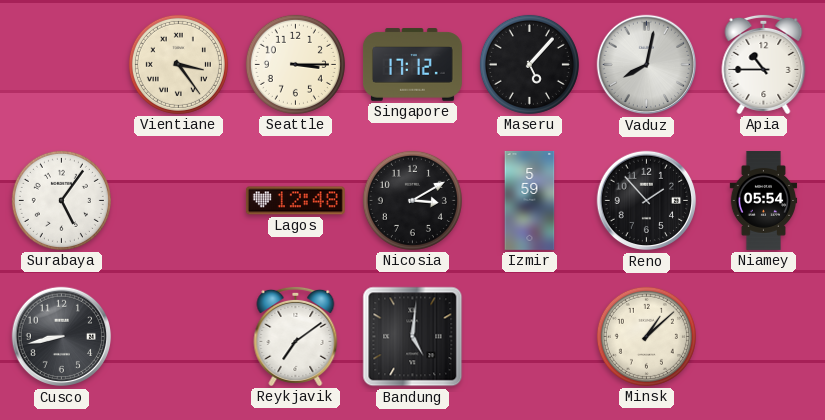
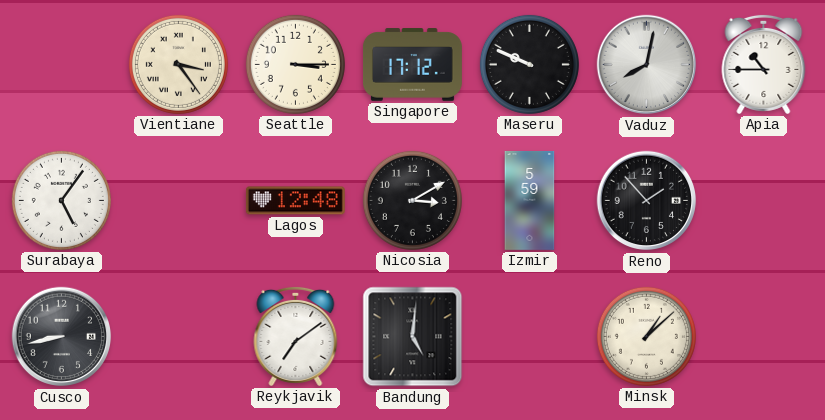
Maseru: 5:07 -> 9:49
Niamey: 05:54 -> none
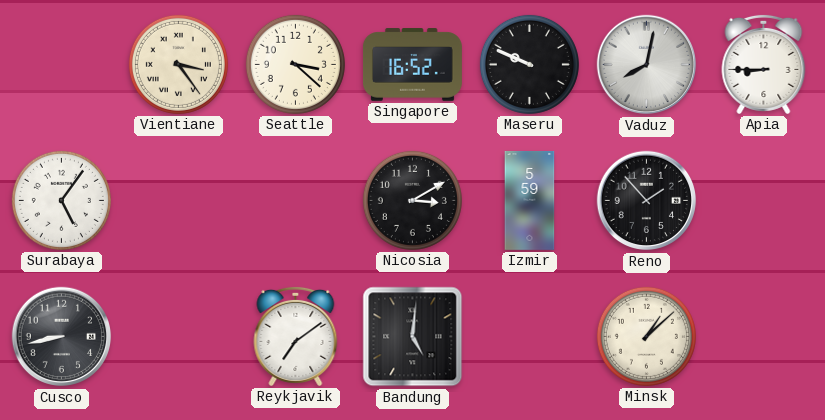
Seattle: 3:15 -> 3:22
Singapore: 17:12 -> 16:52
Apia: 10:45 -> 8:45
Lagos: 12:48 -> none
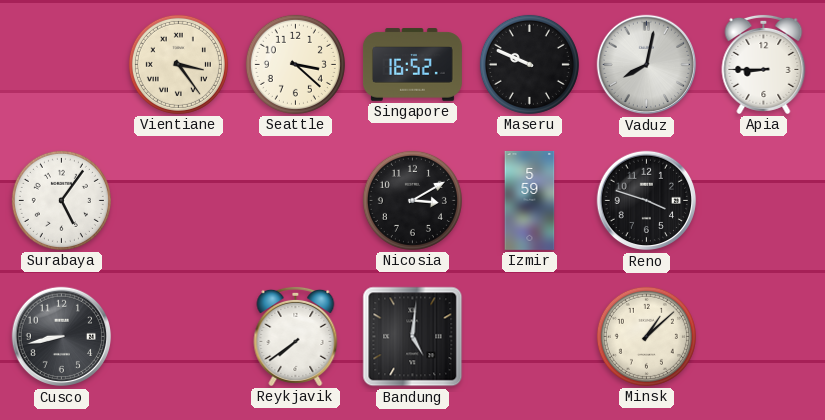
Reno: 1:53 -> 3:48
Reykjavik: 7:09 -> 7:39
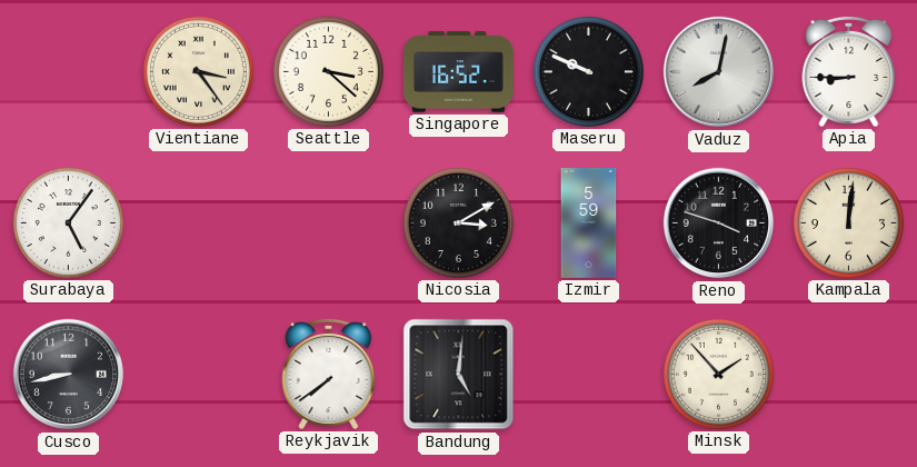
Kampala: none -> 12:01
Minsk: 1:08 -> 1:53
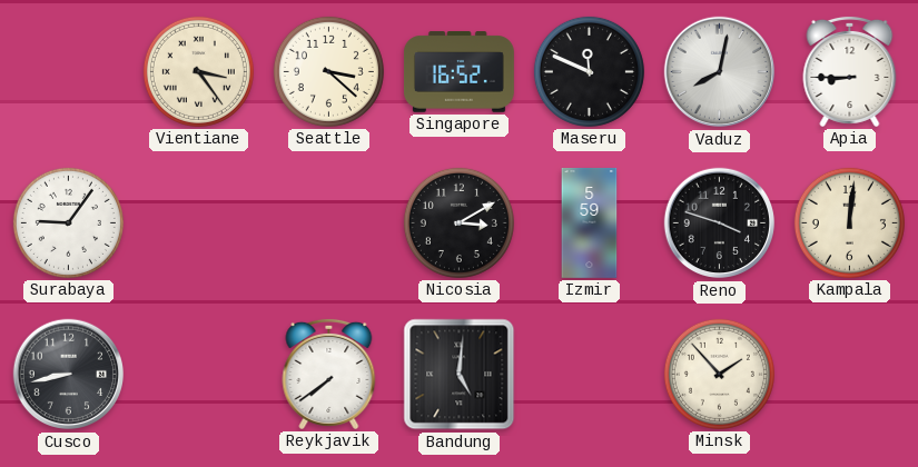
Maseru: 9:49 -> 11:49
Surabaya: 5:06 -> 9:06
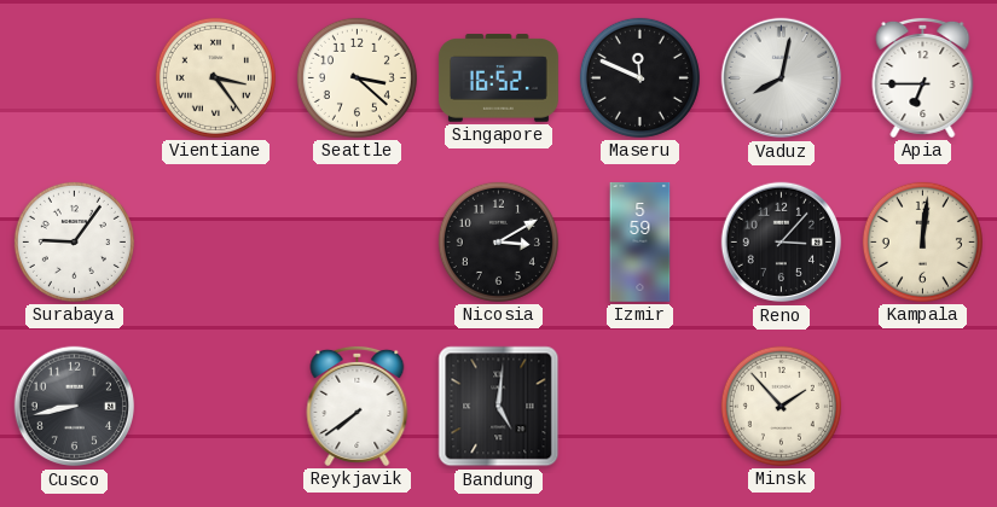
Apia: 8:45 -> 6:45
Reno: 3:48 -> 3:07
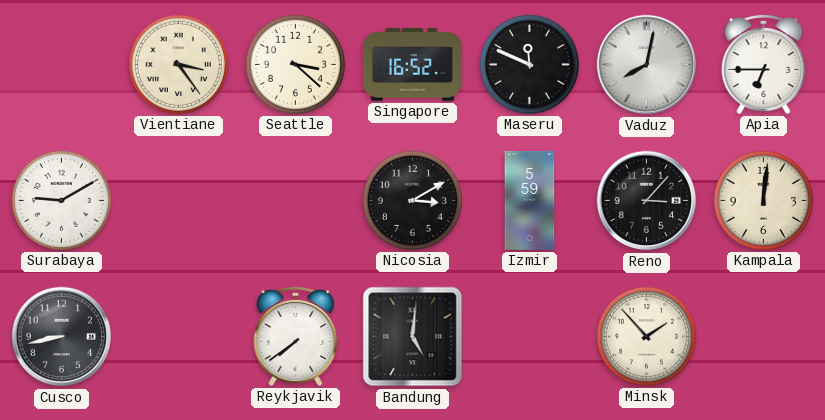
Surabaya: 9:06 -> 9:10
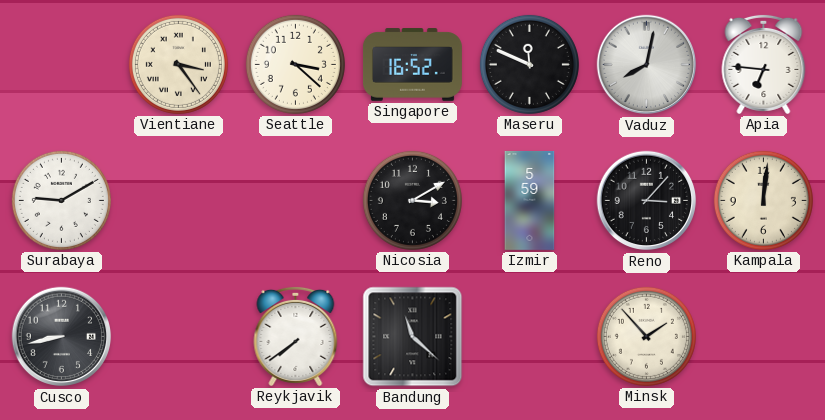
Apia: 6:45 -> 6:46
Bandung: 5:01 -> 11:22
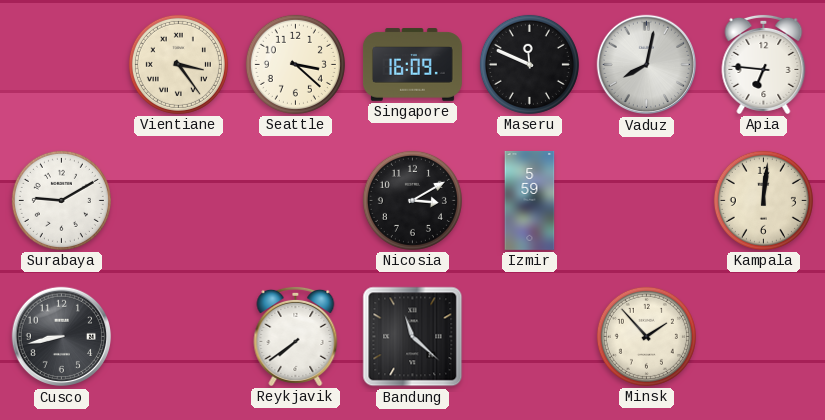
Singapore: 16:52 -> 16:09
Reno: 3:07 -> none
